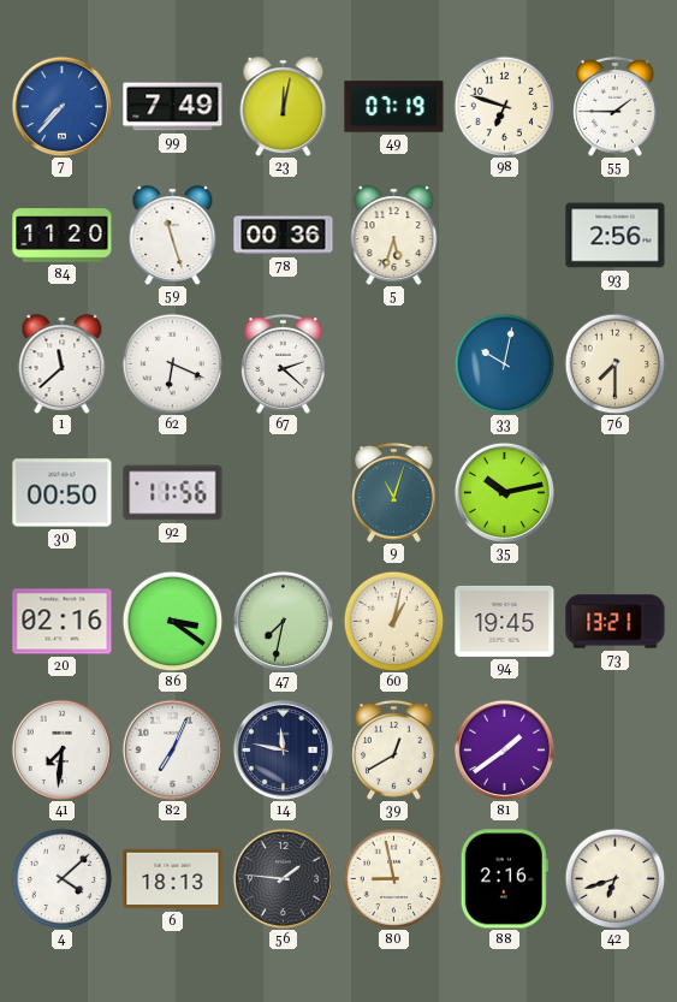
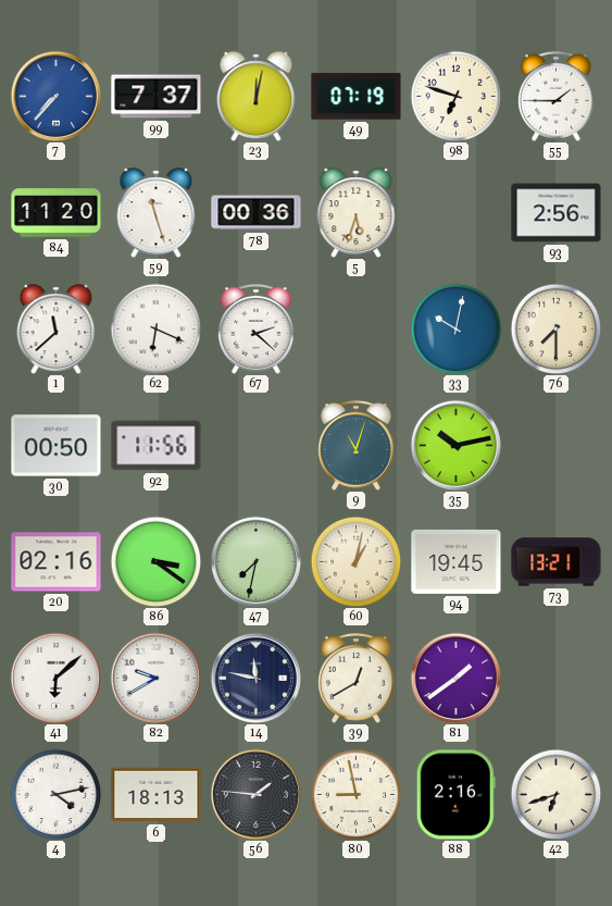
99: 7:49 -> 7:37
41: 7:31 -> 6:08
82: 7:04 -> 9:40
4: 4:08 -> 4:13
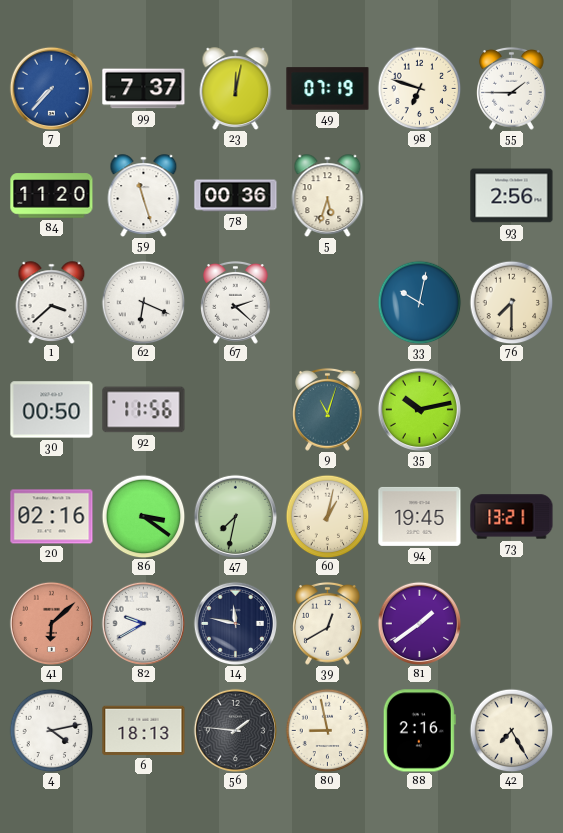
1: 11:38 -> 3:38
41 dial: white -> salmon
42: 6:42 -> 7:25
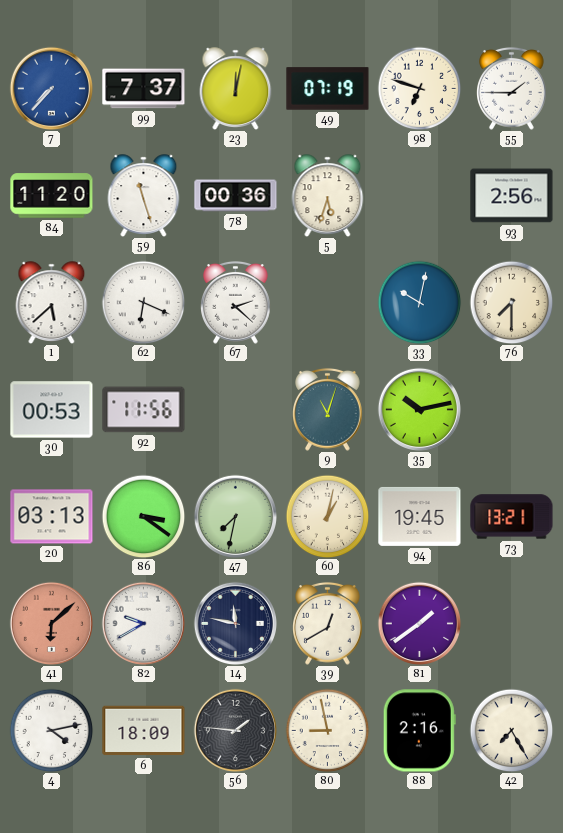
1: 3:38 -> 5:38
30: 00:50 -> 00:53
20: 02:16 -> 03:13
6: 18:13 -> 18:09
